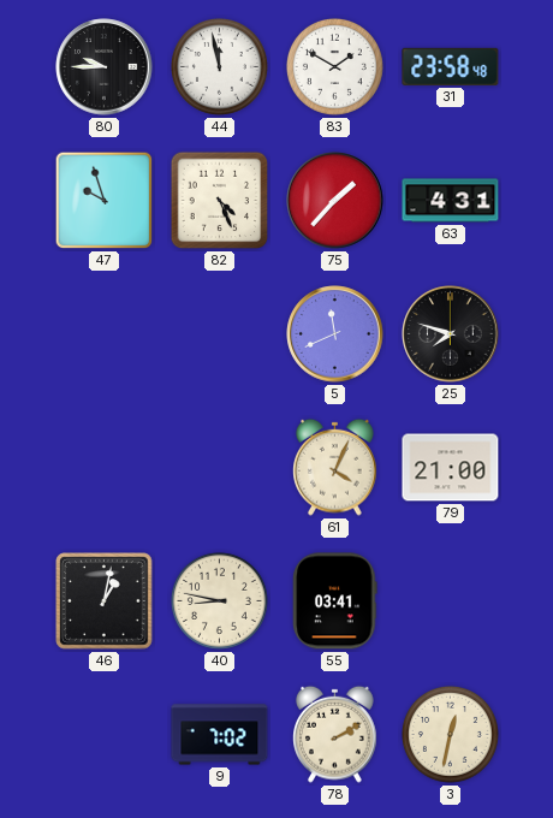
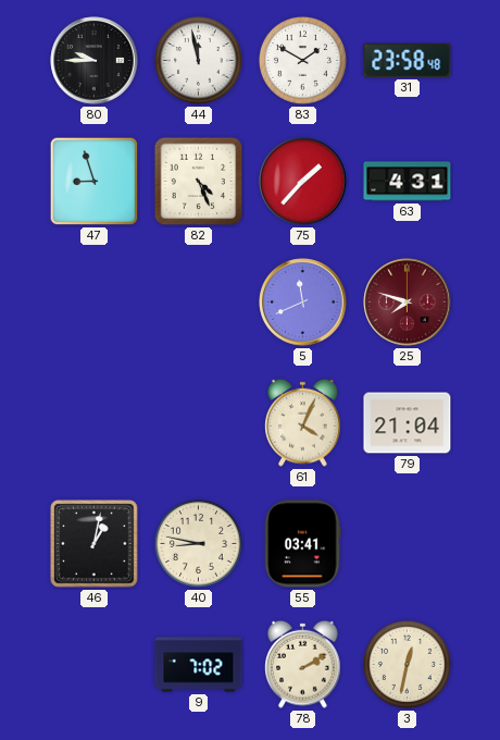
47: 9:57 -> 8:57
25 dial: black -> burgundy
79: 21:00 -> 21:04
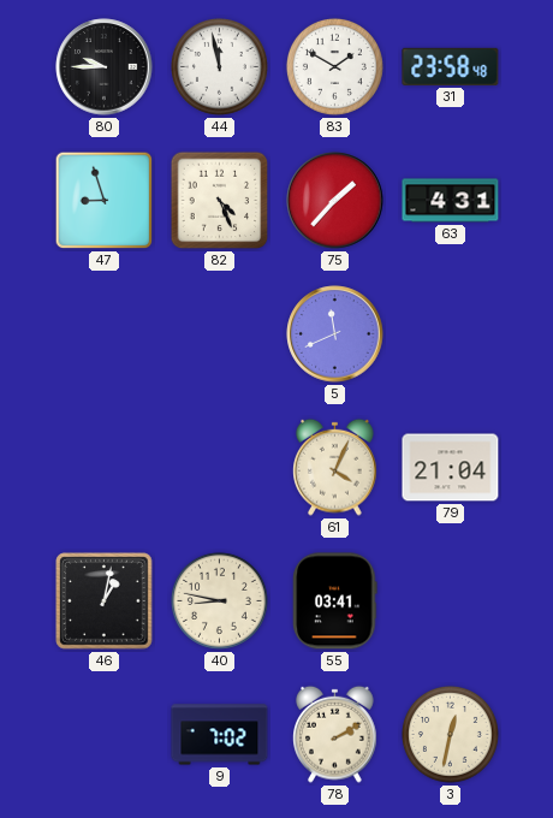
25: 7:48 -> none
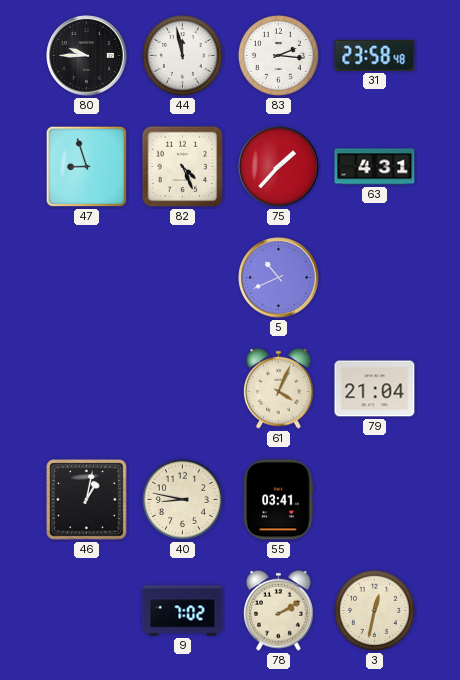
83: 1:50 -> 2:16
5: 11:41 -> 10:41
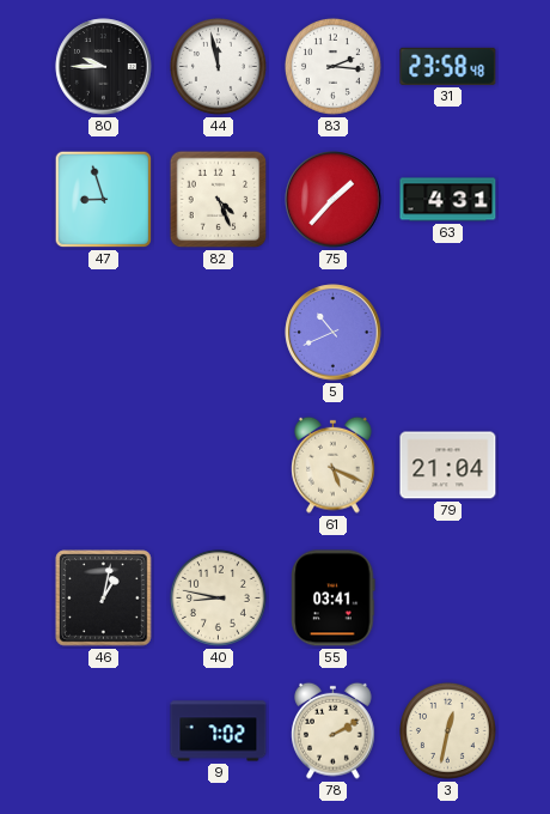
61: 4:04 -> 5:19
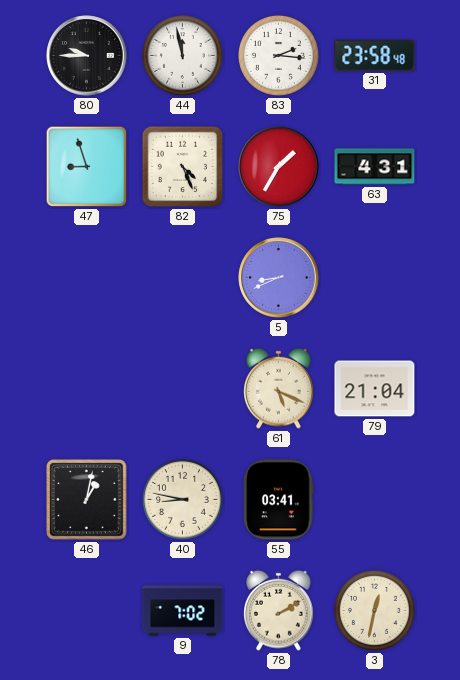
75: 1:37 -> 1:35
5: 10:41 -> 8:41
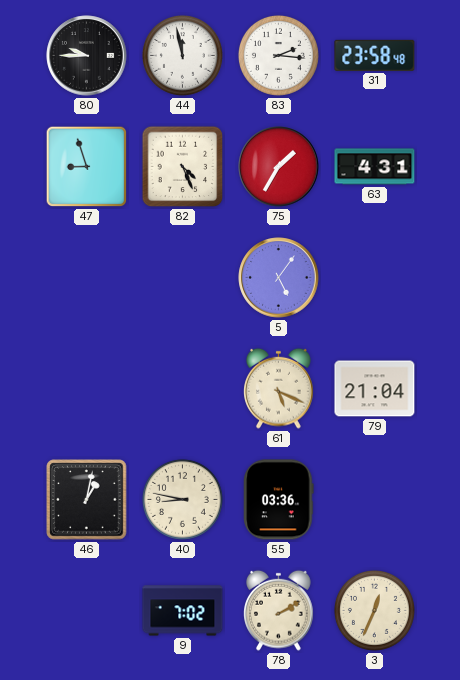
5: 8:41 -> 5:06
55: 03:41 -> 03:36
3: 12:32 -> 12:34
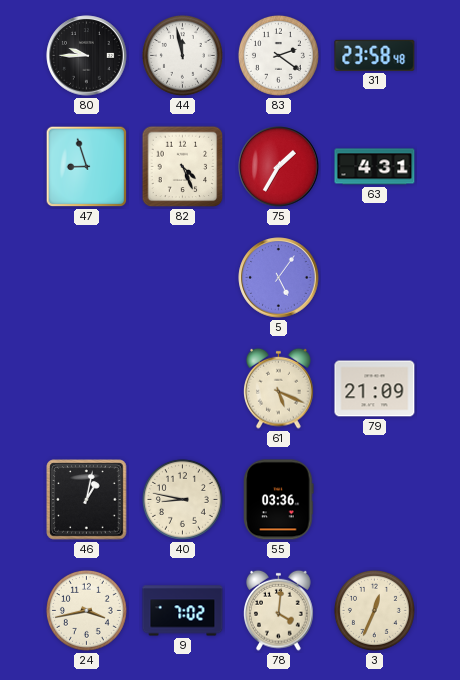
83: 2:16 -> 2:21
79: 21:04 -> 21:09
24: none -> 3:43
78: 2:10 -> 4:01
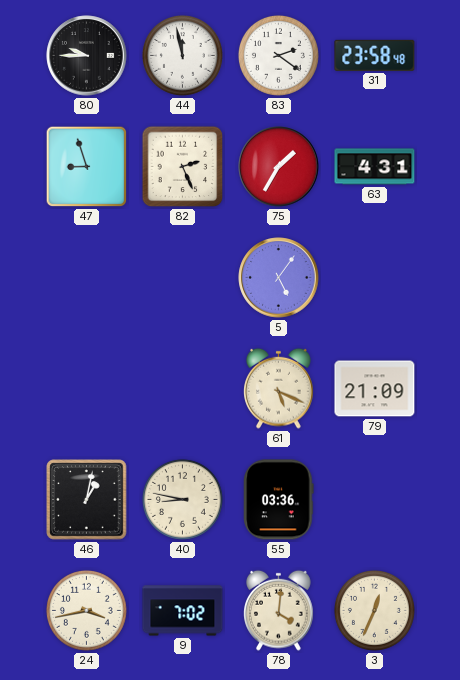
82: 4:26 -> 2:26
